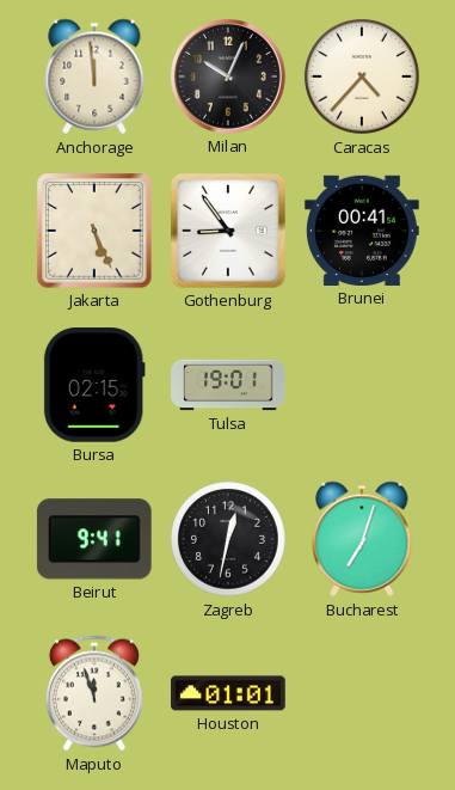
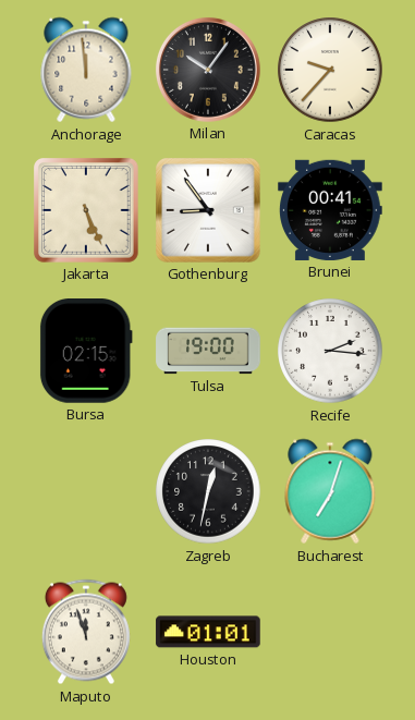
Milan: 10:04 -> 10:06
Caracas: 4:37 -> 9:37
Tulsa: 19:01 -> 19:00
Recife: none -> 2:16
Beirut: 9:41 -> none
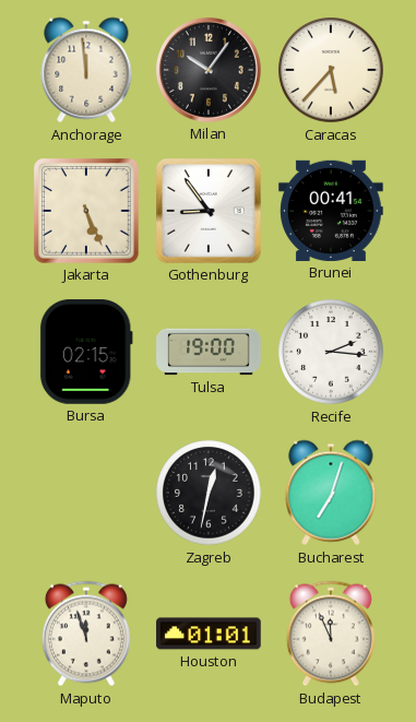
Caracas: 9:37 -> 5:37
Budapest: none -> 11:56
